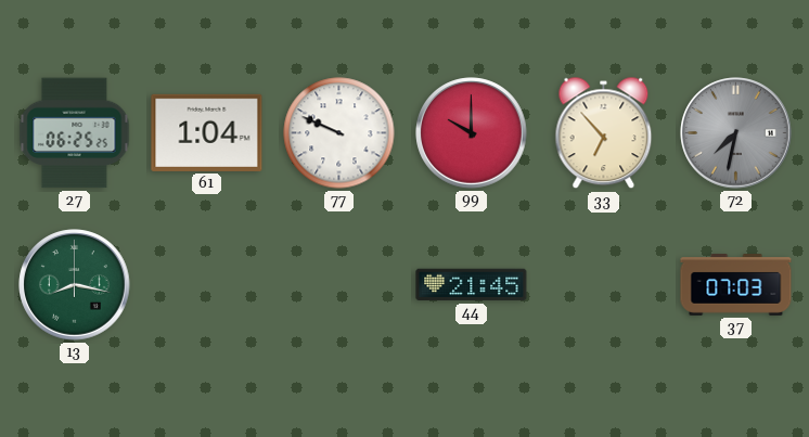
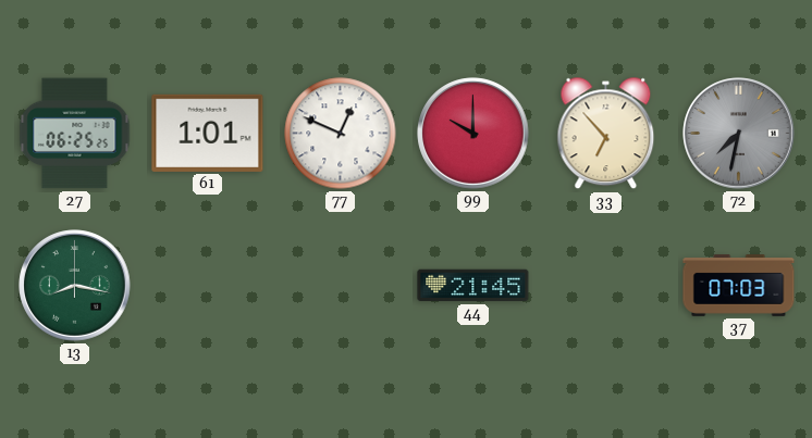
61: 1:04 -> 1:01
77: 9:49 -> 12:49
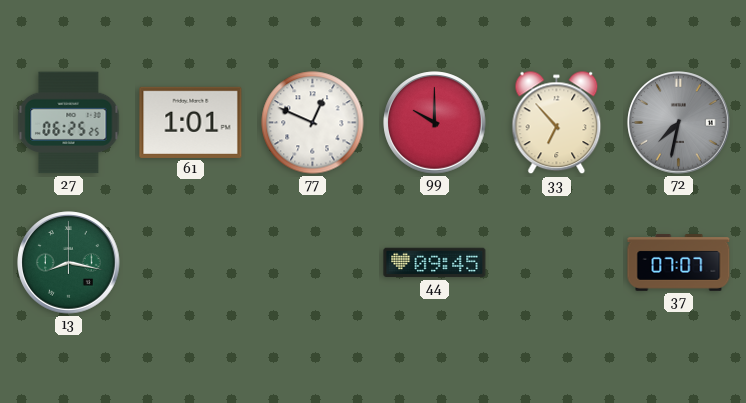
44: 21:45 -> 09:45
37: 07:03 -> 07:07
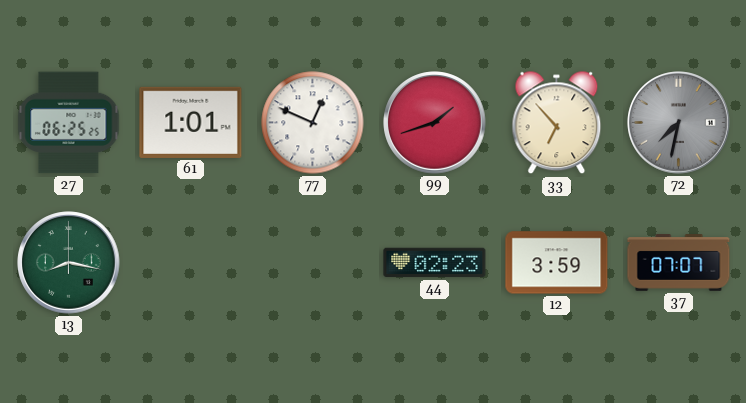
99: 10:00 -> 1:42
44: 09:45 -> 02:23
12: none -> 3:59
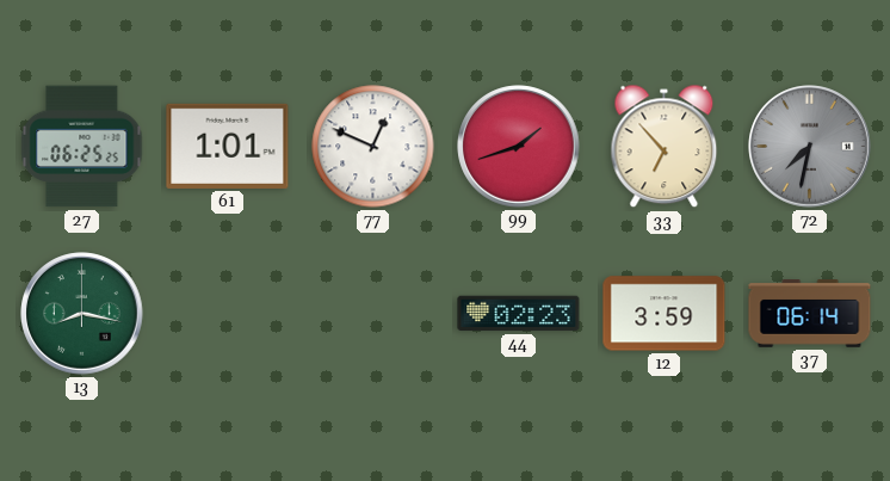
37: 07:07 -> 06:14
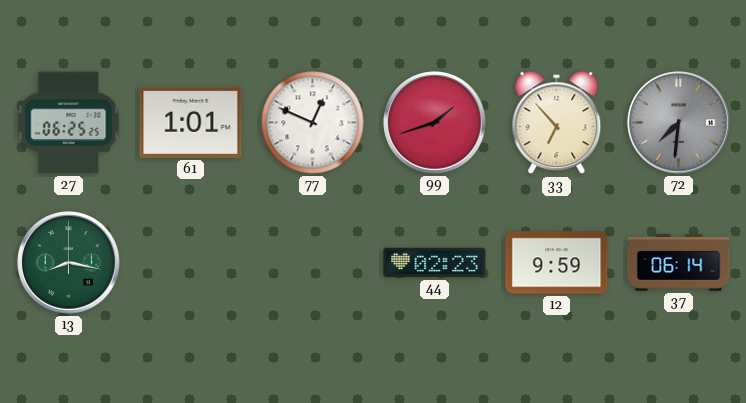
72: 7:32 -> 7:31
12: 3:59 -> 9:59
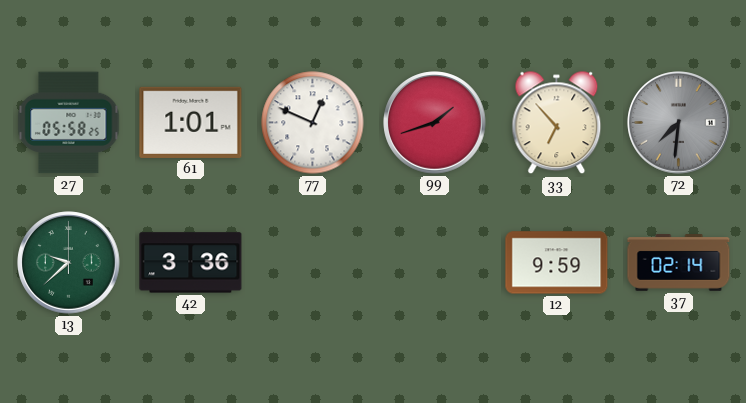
27: 06:25 -> 05:58
13: 8:17 -> 9:38
42: none -> 3:36
44: 02:23 -> none
37: 06:14 -> 02:14
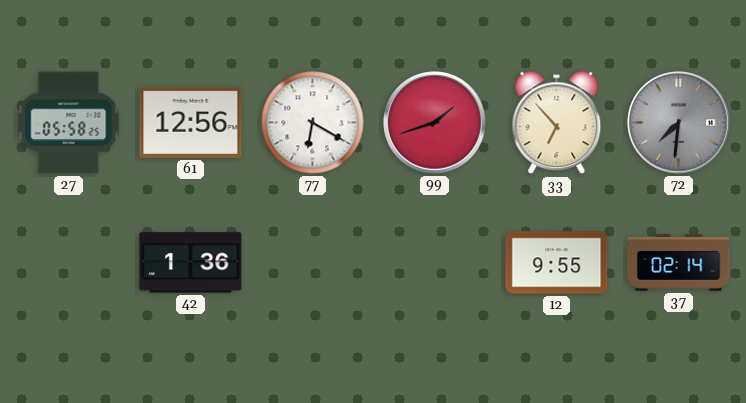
61: 1:01 -> 12:56
77: 12:49 -> 6:20
13: 9:38 -> none
42: 3:36 -> 1:36
12: 9:59 -> 9:55
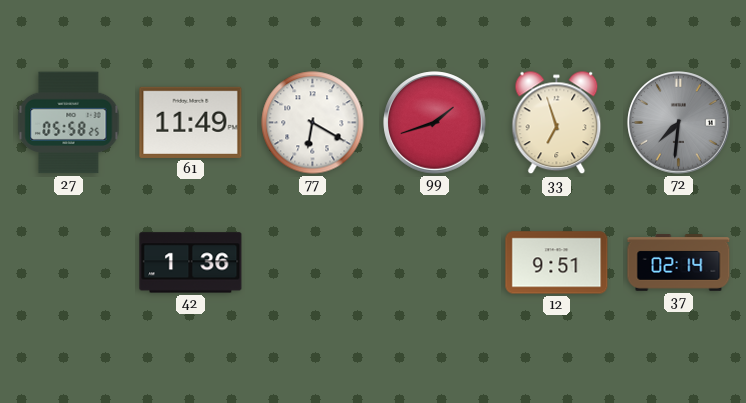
61: 12:56 -> 11:49
33: 6:53 -> 6:57
12: 9:55 -> 9:51
